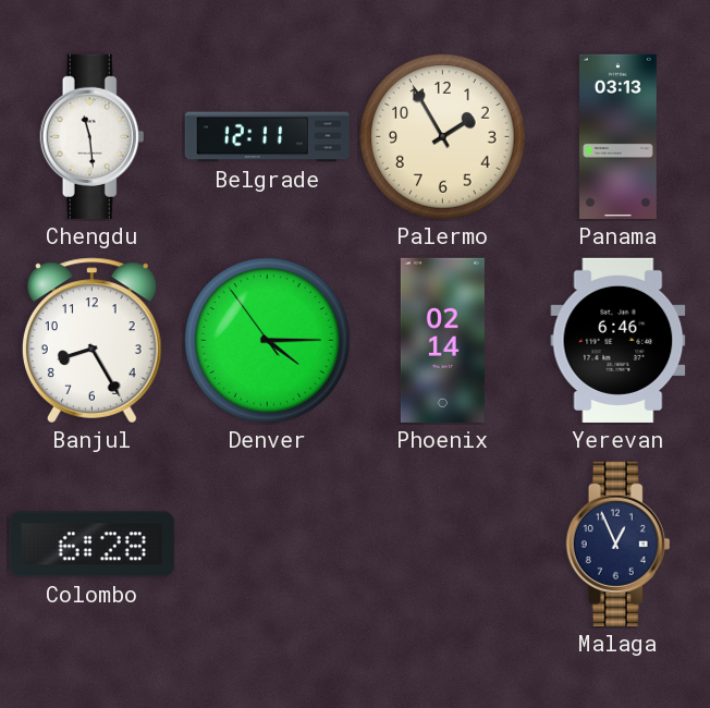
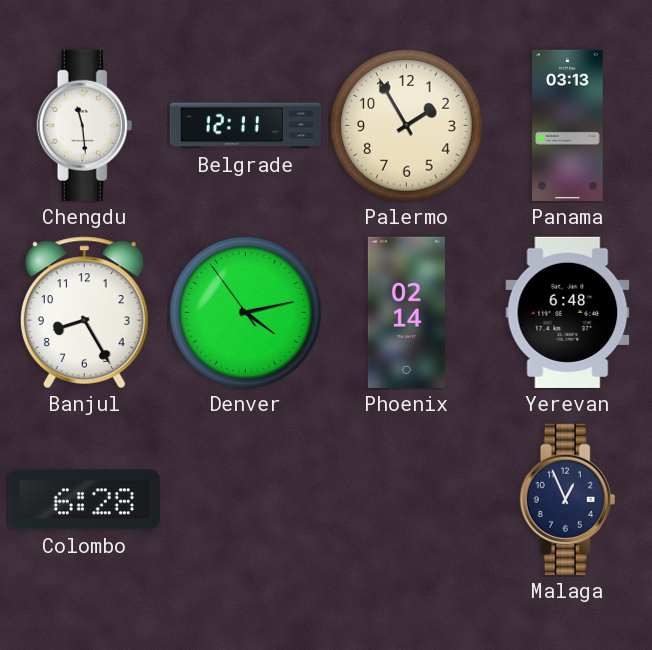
Denver: 4:14 -> 4:12
Yerevan: 6:46 -> 6:48
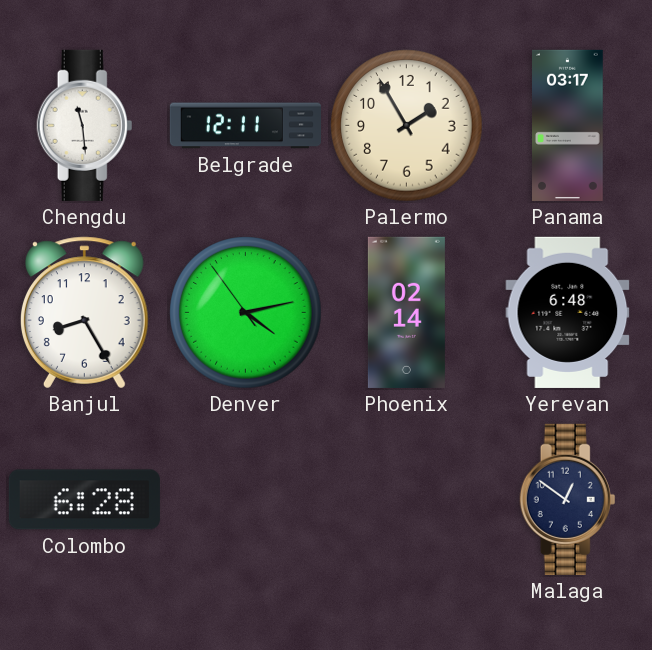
Panama: 03:13 -> 03:17
Malaga: 12:56 -> 12:51
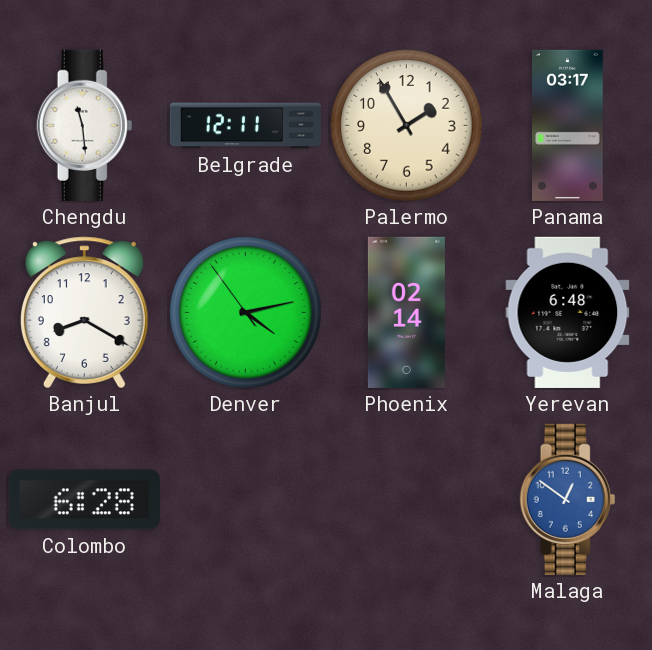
Banjul: 8:25 -> 8:20
Malaga dial: navy -> blue
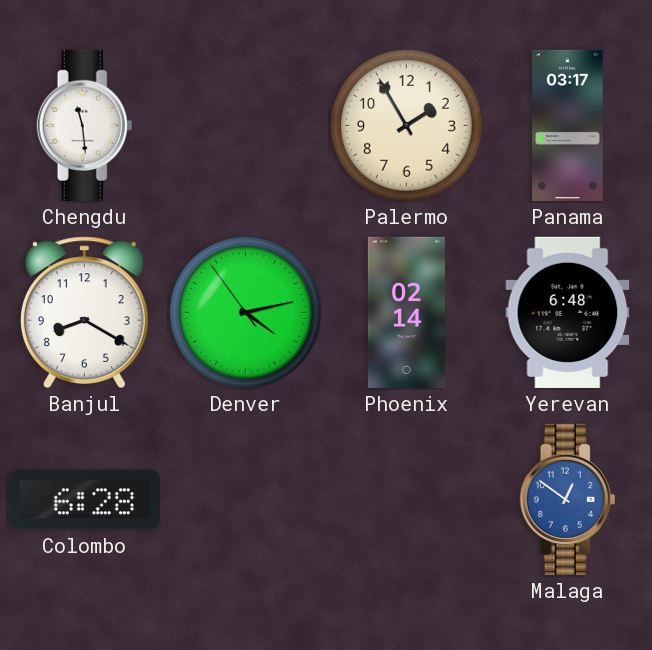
Belgrade: 12:11 -> none
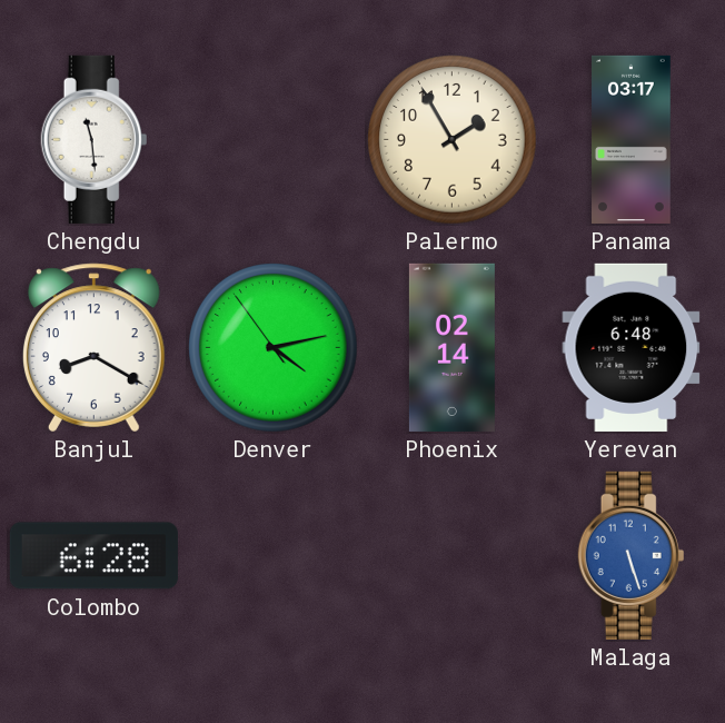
Malaga: 12:51 -> 5:27
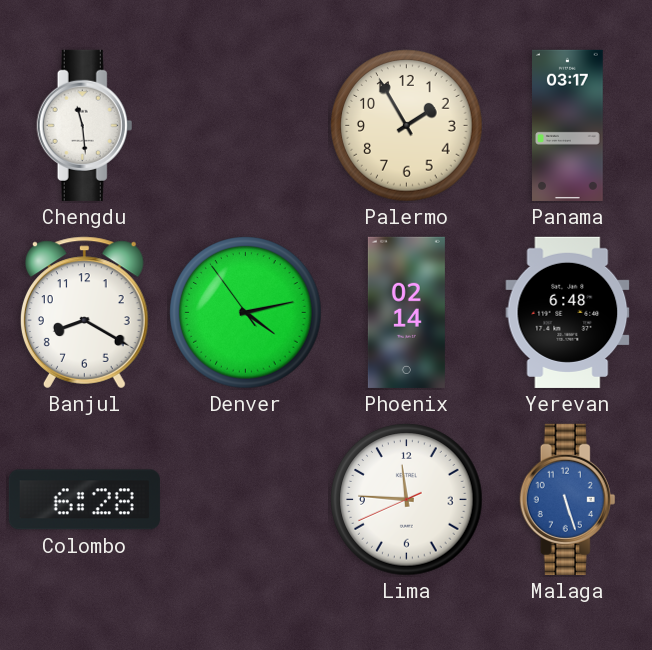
Lima: none -> 11:45
